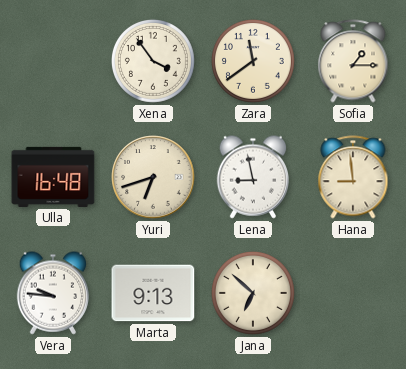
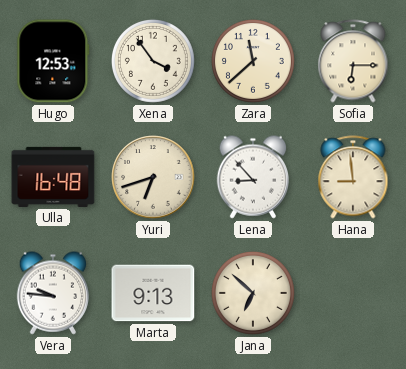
Hugo: none -> 12:53
Zara: 11:39 -> 11:38
Sofia: 1:15 -> 6:15
Lena: 8:58 -> 8:53
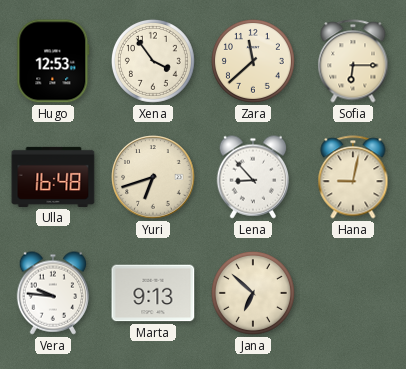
Hana: 8:59 -> 9:02
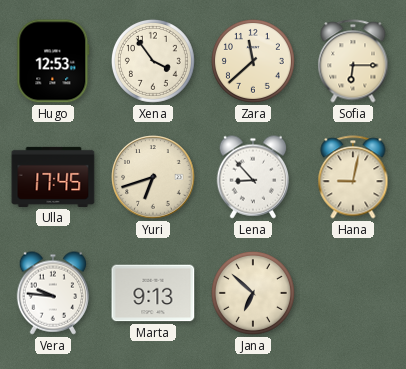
Ulla: 16:48 -> 17:45
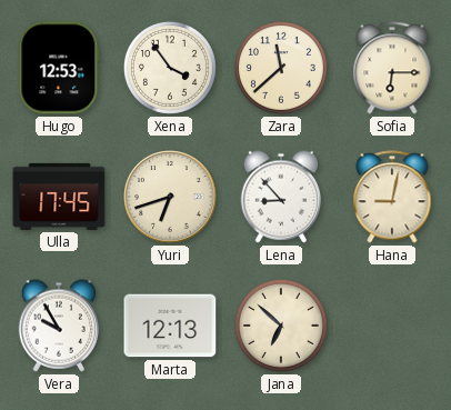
Vera: 9:46 -> 9:55
Marta: 9:13 -> 12:13
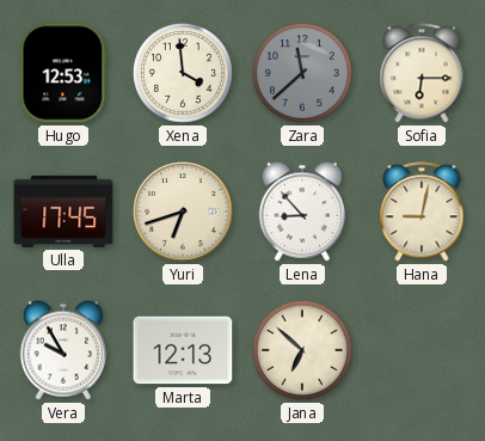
Xena: 3:54 -> 3:59
Zara dial: cream -> grey
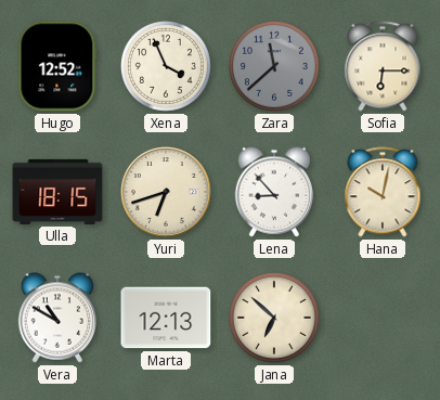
Hugo: 12:53 -> 12:52
Xena: 3:59 -> 3:56
Ulla: 17:45 -> 18:15
Hana: 9:02 -> 10:02
Vera: 9:55 -> 10:50
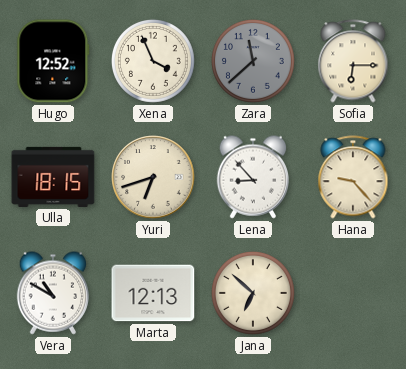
Hana: 10:02 -> 9:23
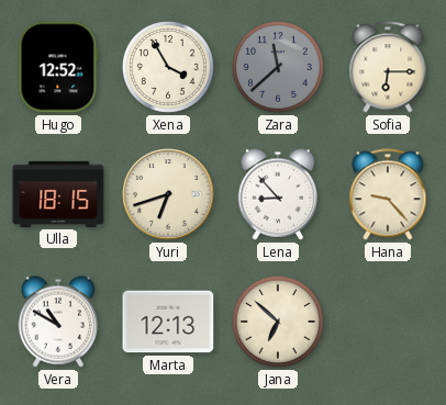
Xena: 3:56 -> 3:55
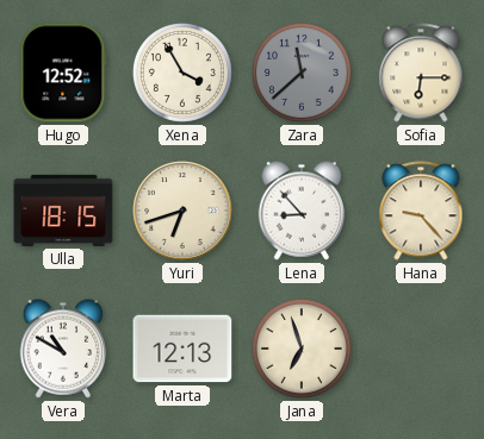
Jana: 6:52 -> 6:57
